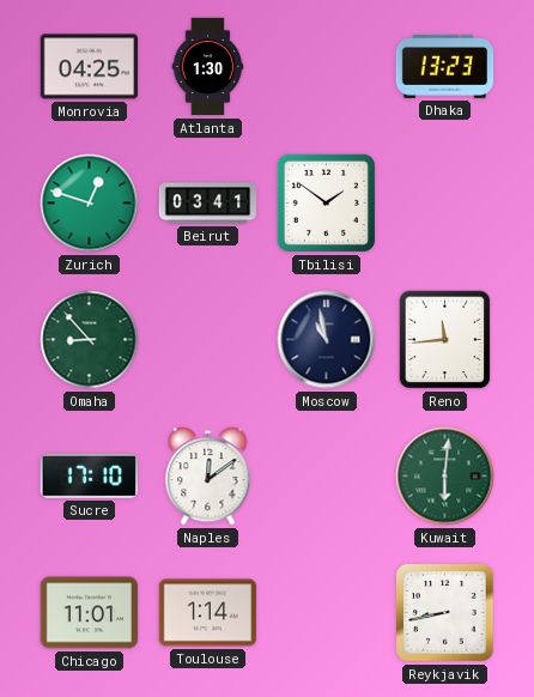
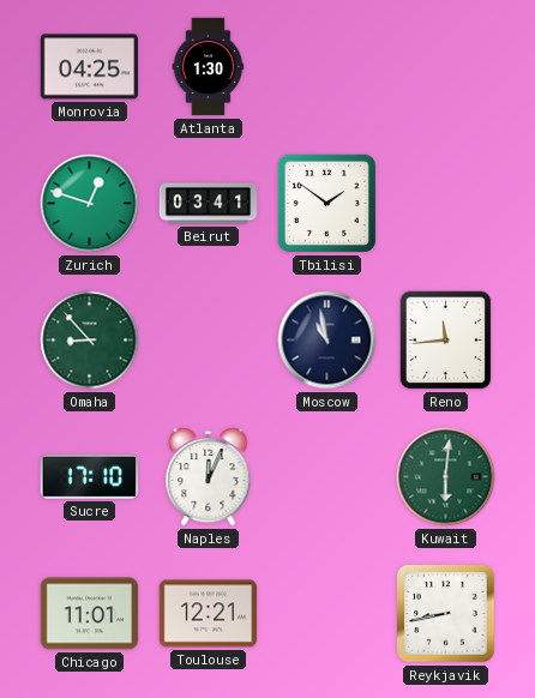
Dhaka: 13:23 -> none
Naples: 12:09 -> 12:04
Toulouse: 1:14 -> 12:21
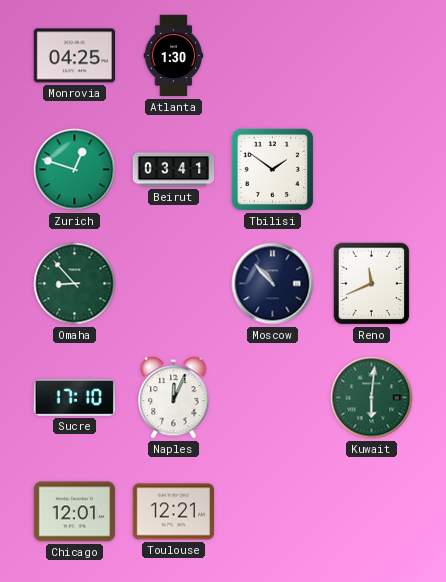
Moscow: 10:58 -> 10:53
Reno: 11:44 -> 11:41
Chicago: 11:01 -> 12:01
Reykjavik: 8:43 -> none
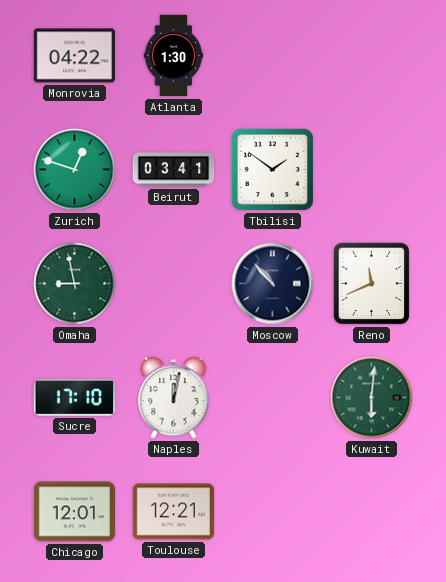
Monrovia: 04:25 -> 04:22
Omaha: 8:53 -> 8:58
Naples: 12:04 -> 12:02
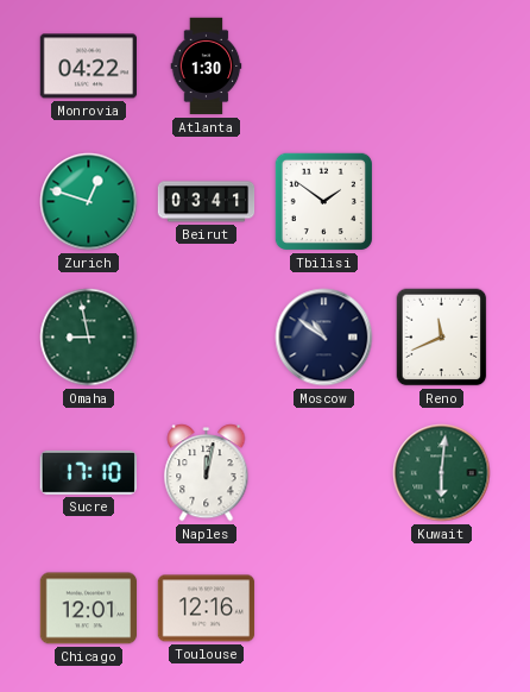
Moscow: 10:53 -> 10:51
Toulouse: 12:21 -> 12:16
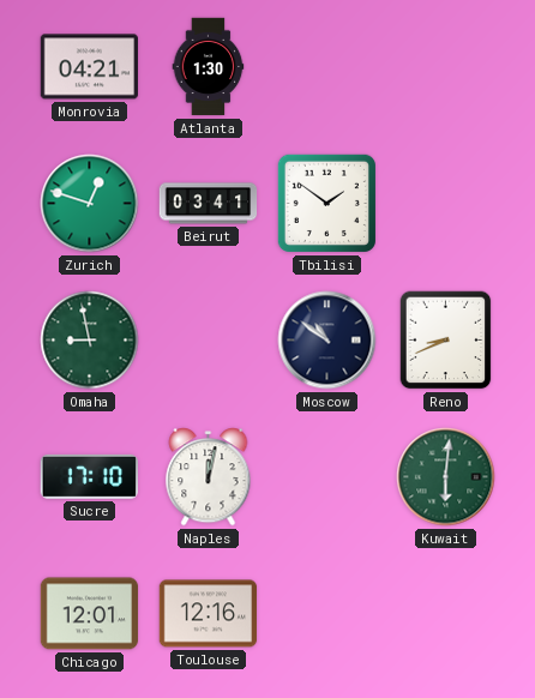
Monrovia: 04:22 -> 04:21
Reno: 11:41 -> 8:41
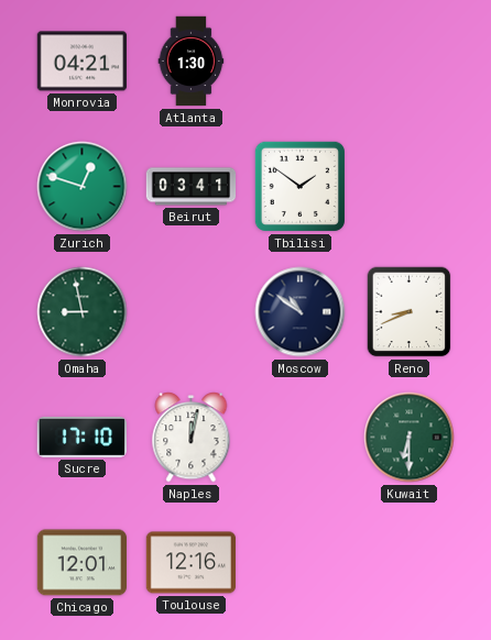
Kuwait: 6:01 -> 6:30
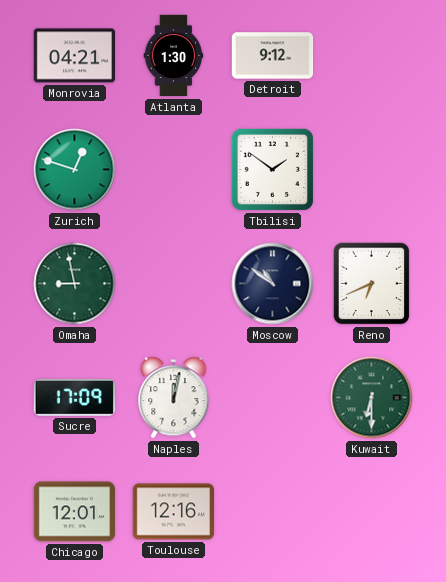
Detroit: none -> 9:12
Beirut: 03:41 -> none
Reno: 8:41 -> 6:41
Sucre: 17:10 -> 17:09
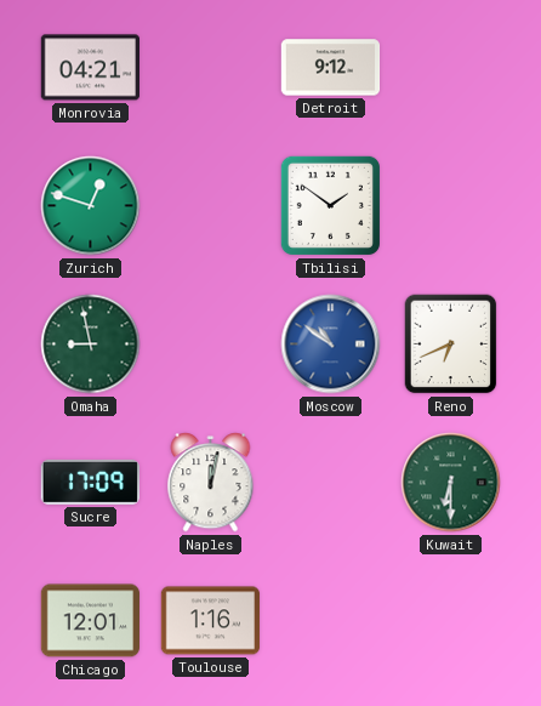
Atlanta: 1:30 -> none
Moscow dial: navy -> blue
Toulouse: 12:16 -> 1:16
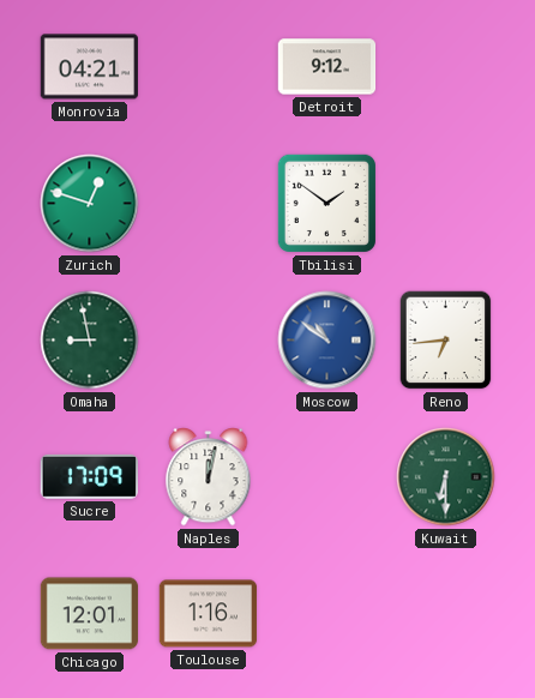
Reno: 6:41 -> 6:44
